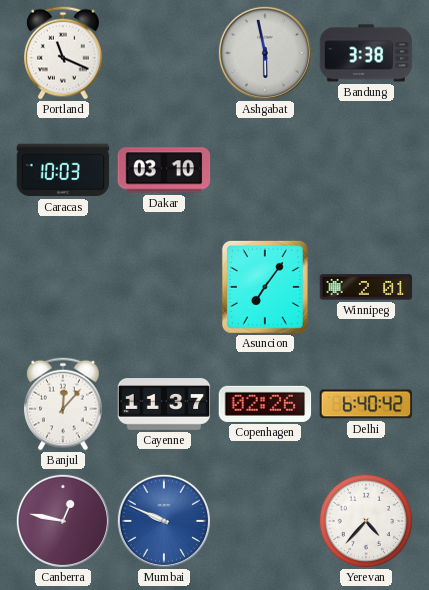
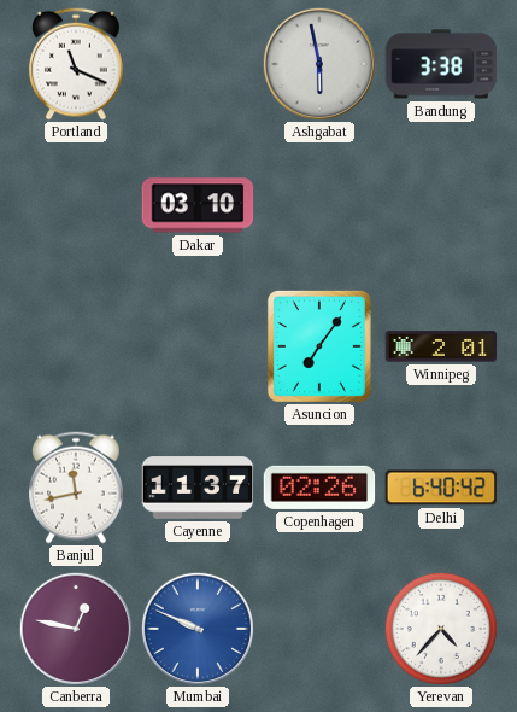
Caracas: 10:03 -> none
Banjul: 12:07 -> 11:43
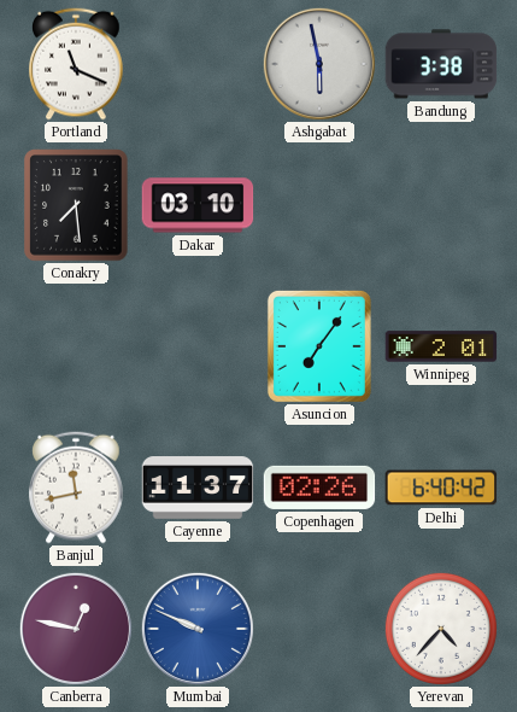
Conakry: none -> 7:29
